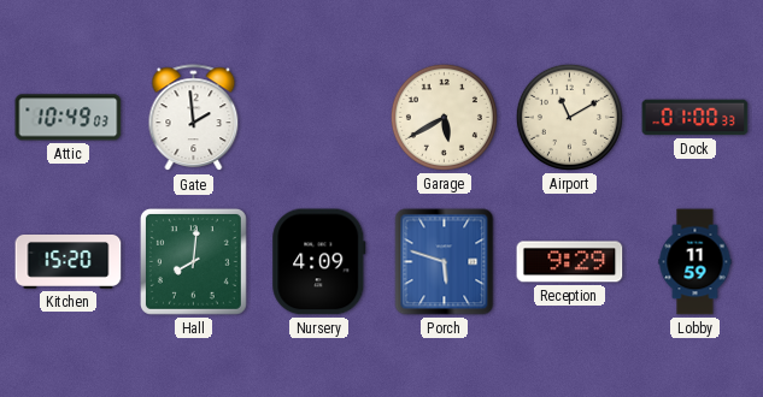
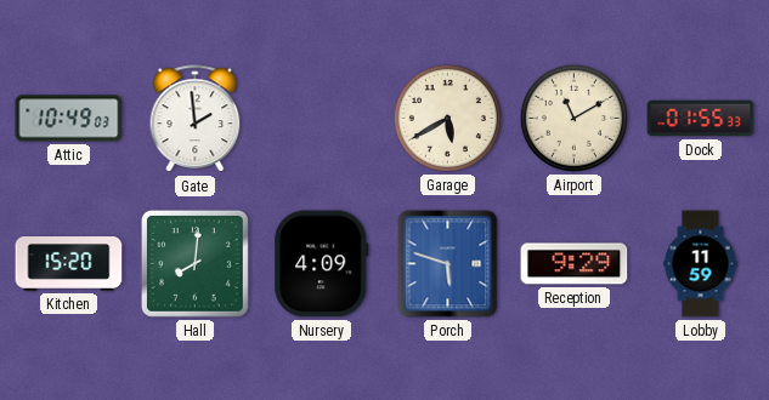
Dock: 01:00 -> 01:55
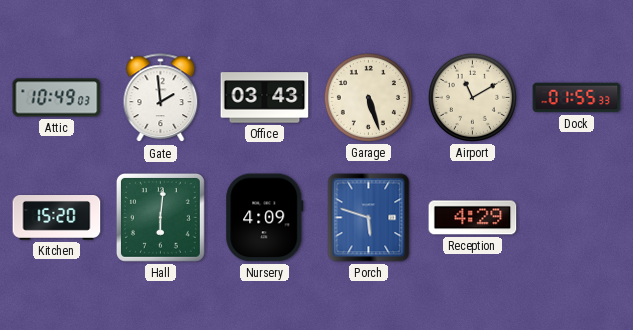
Office: none -> 03:43
Garage: 5:40 -> 5:27
Hall: 8:01 -> 6:01
Reception: 9:29 -> 4:29
Lobby: 11:59 -> none
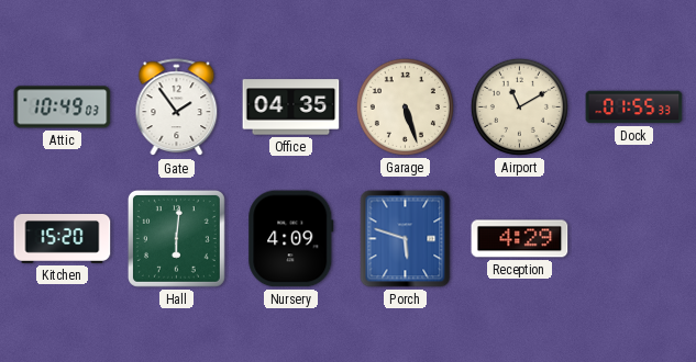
Gate: 1:59 -> 1:54
Office: 03:43 -> 04:35
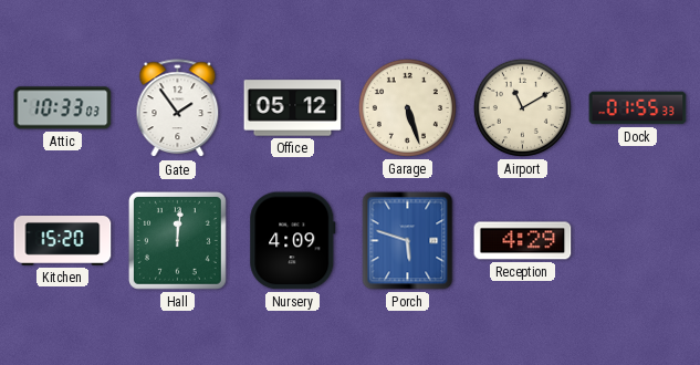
Attic: 10:49 -> 10:33
Office: 04:35 -> 05:12
Hall: 6:01 -> 12:01
